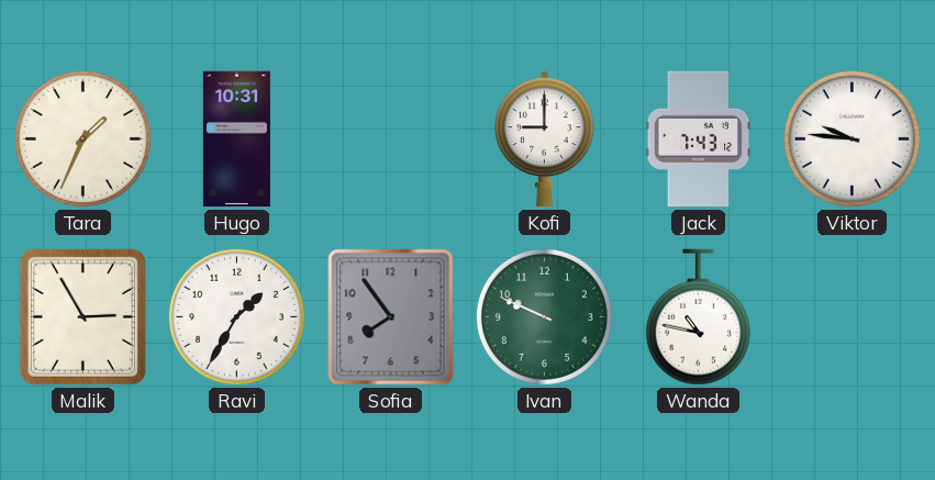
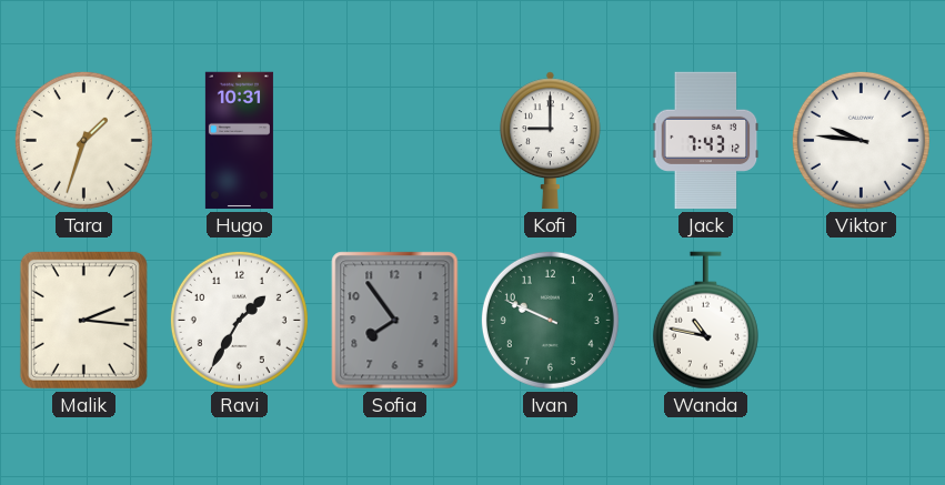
Tara: 1:34 -> 1:33
Malik: 2:55 -> 2:16
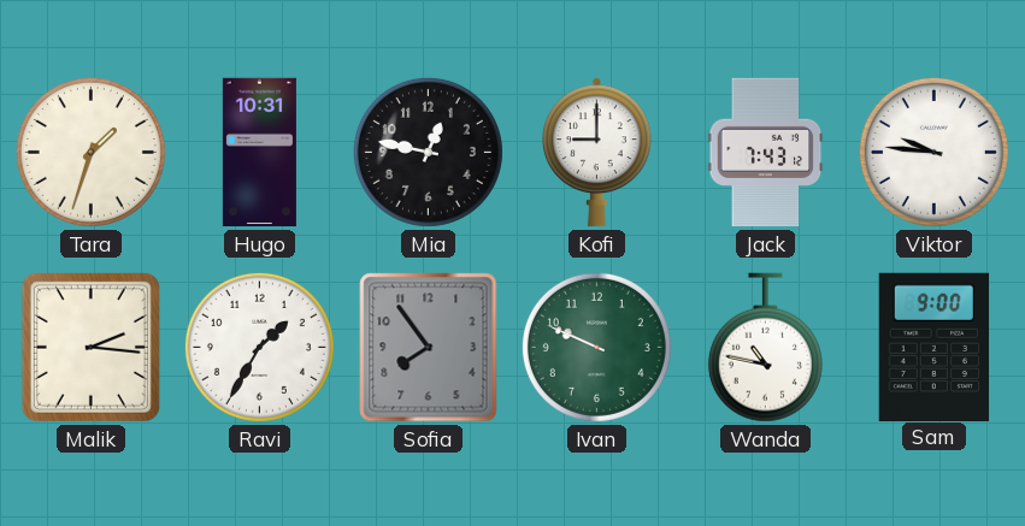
Mia: none -> 12:47
Sam: none -> 9:00
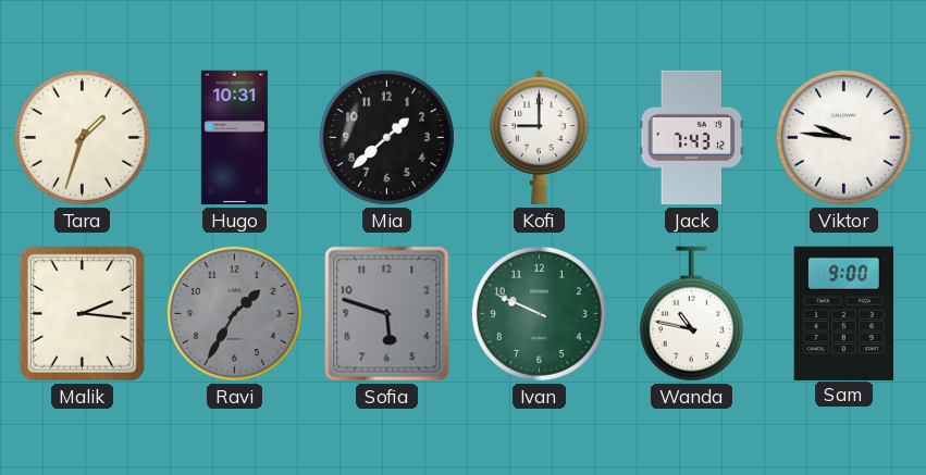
Mia: 12:47 -> 1:38
Ravi dial: white -> grey
Sofia: 7:54 -> 5:48
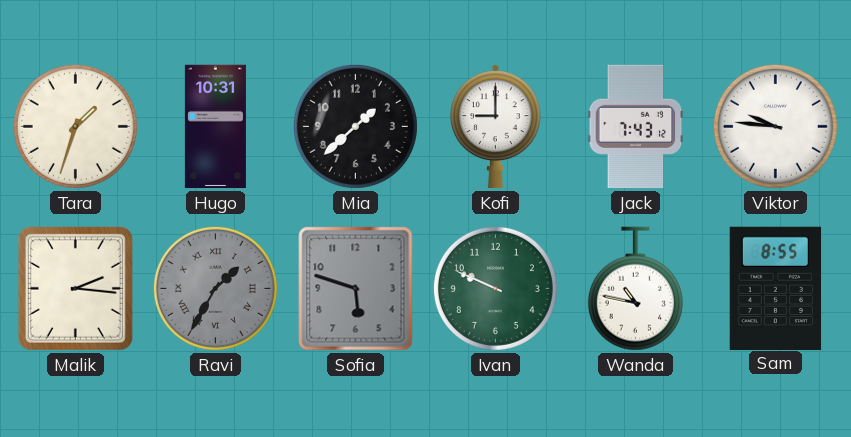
Ravi numerals: Arabic -> Roman
Sam: 9:00 -> 8:55
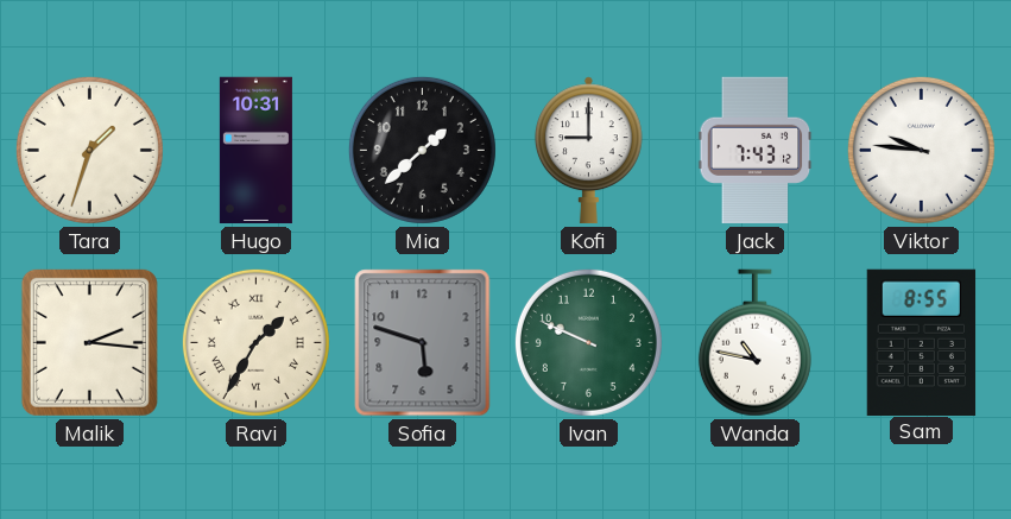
Ravi dial: grey -> cream
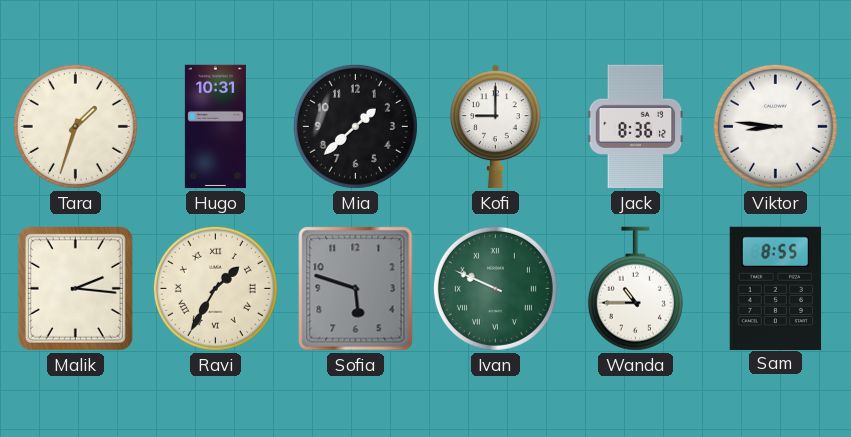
Jack: 7:43 -> 8:36
Viktor: 9:46 -> 8:46
Ivan numerals: Arabic -> Roman
Wanda: 10:47 -> 10:45
